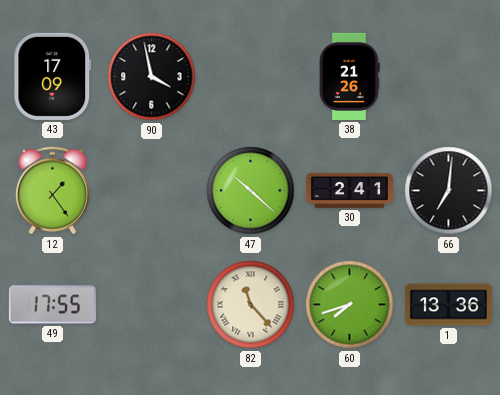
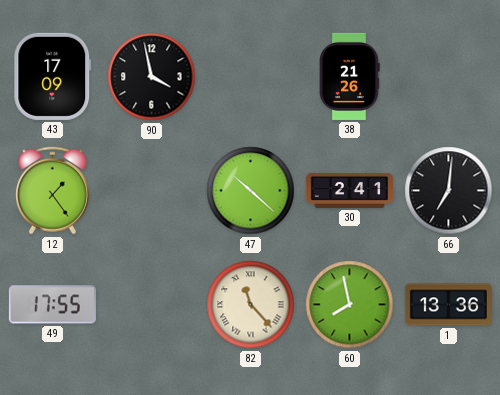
60: 7:42 -> 7:58
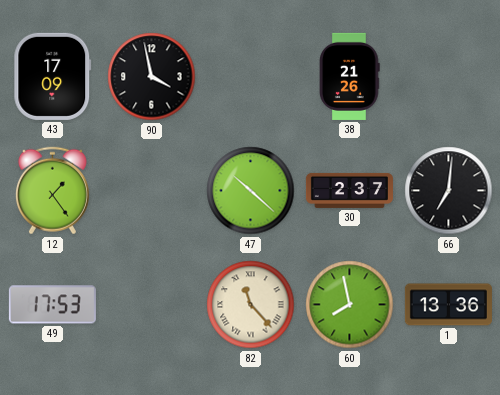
30: 2:41 -> 2:37
49: 17:55 -> 17:53
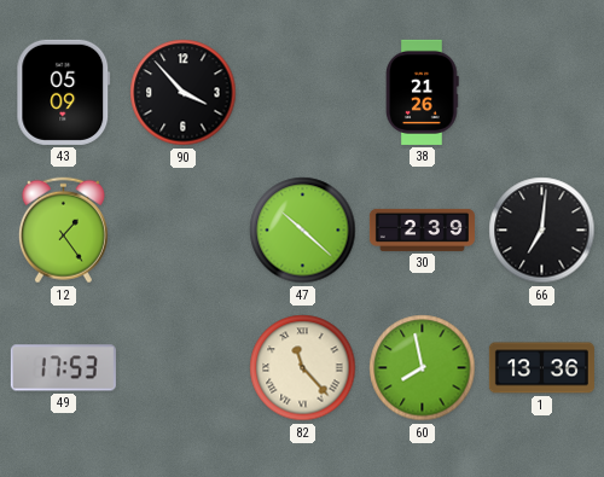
43: 17:09 -> 05:09
90: 3:58 -> 3:53
30: 2:37 -> 2:39
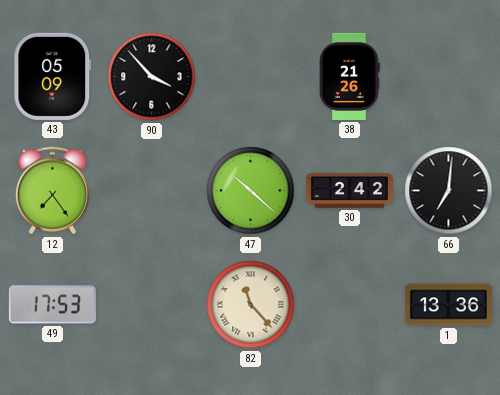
12: 1:24 -> 7:24
30: 2:39 -> 2:42
60: 7:58 -> none
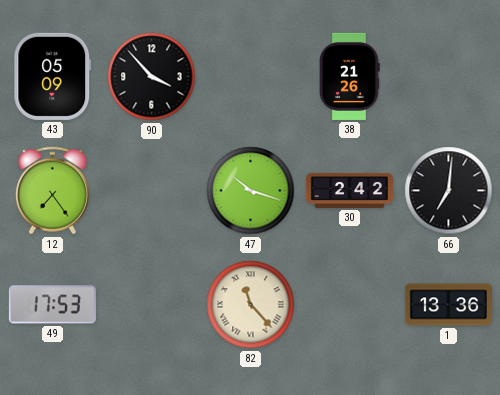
47: 10:22 -> 10:18
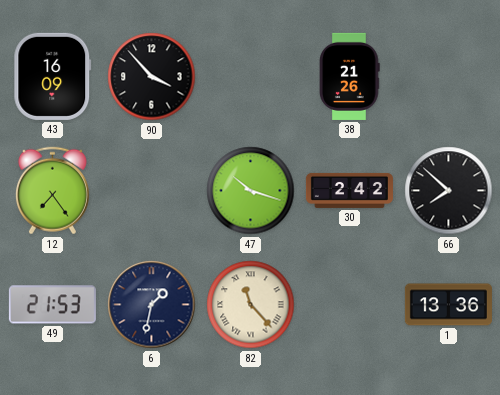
43: 05:09 -> 16:09
66: 7:01 -> 7:52
49: 17:53 -> 21:53
6: none -> 1:32
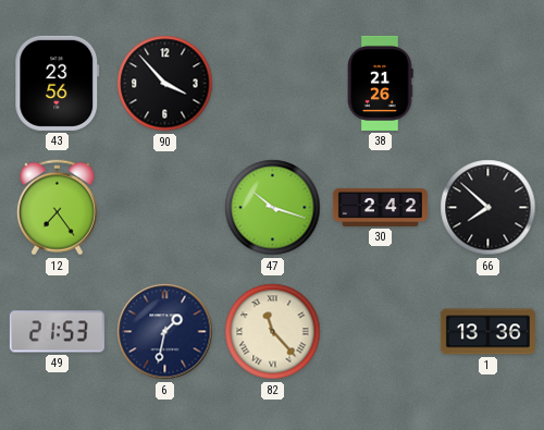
43: 16:09 -> 23:56
